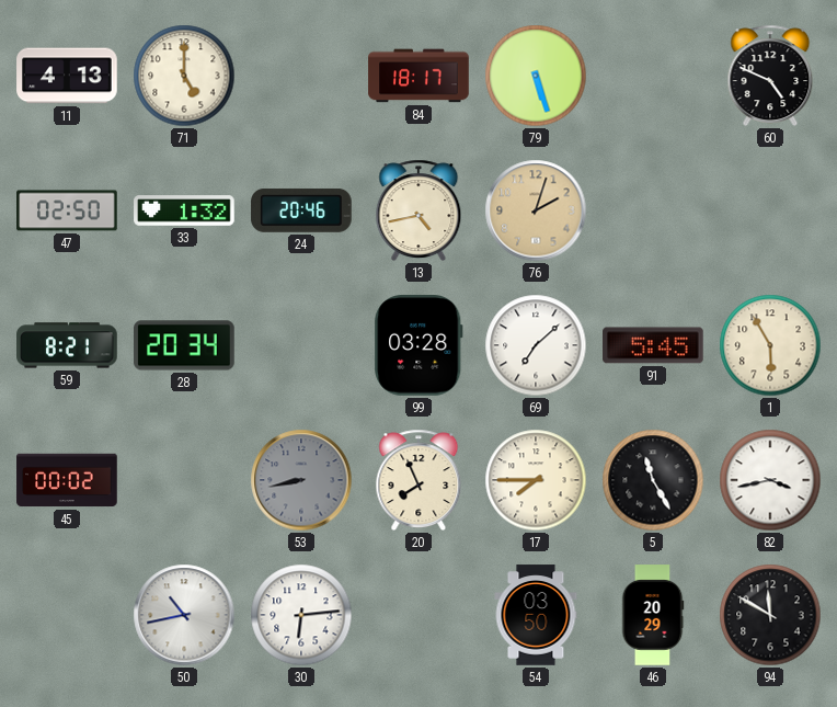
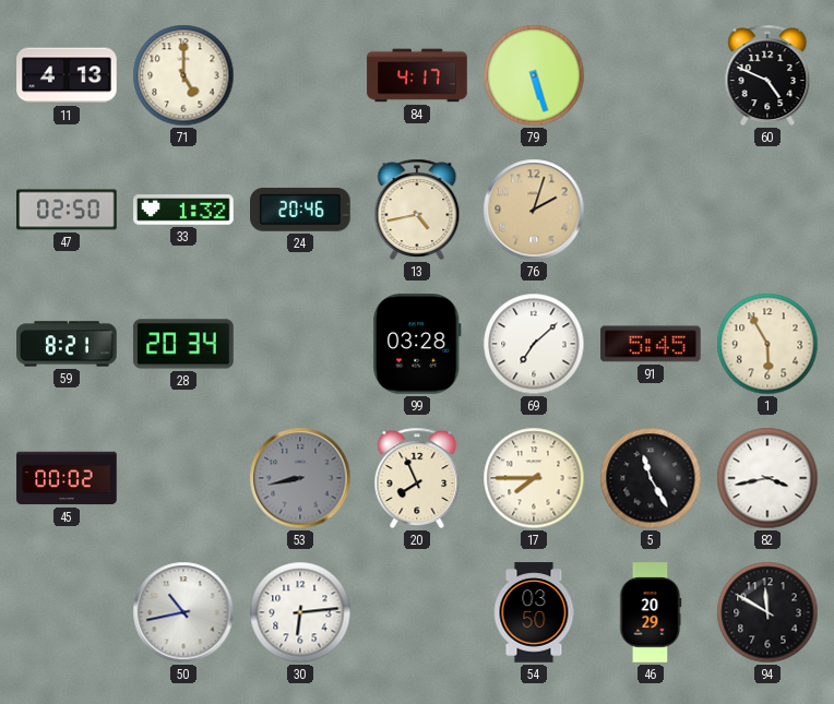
84: 18:17 -> 4:17
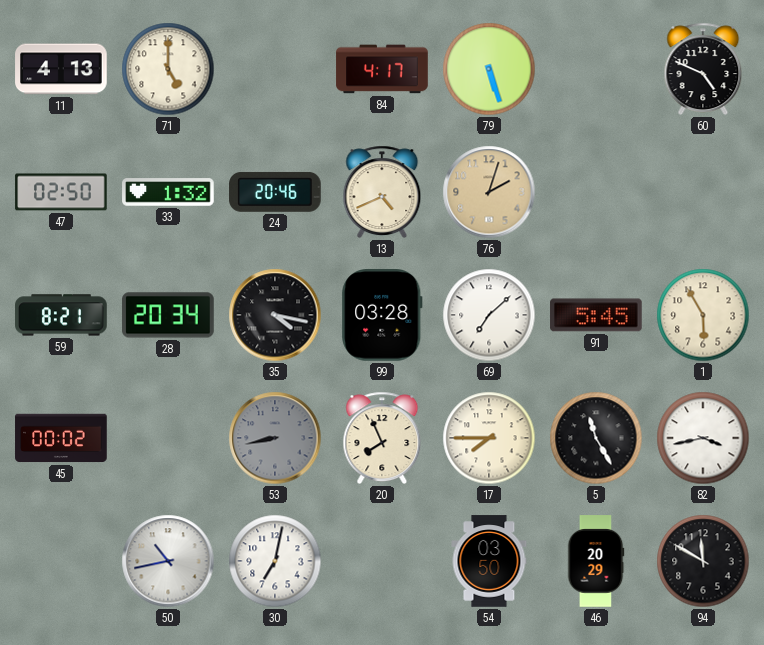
13: 4:43 -> 4:41
35: none -> 4:17
30: 6:14 -> 7:02
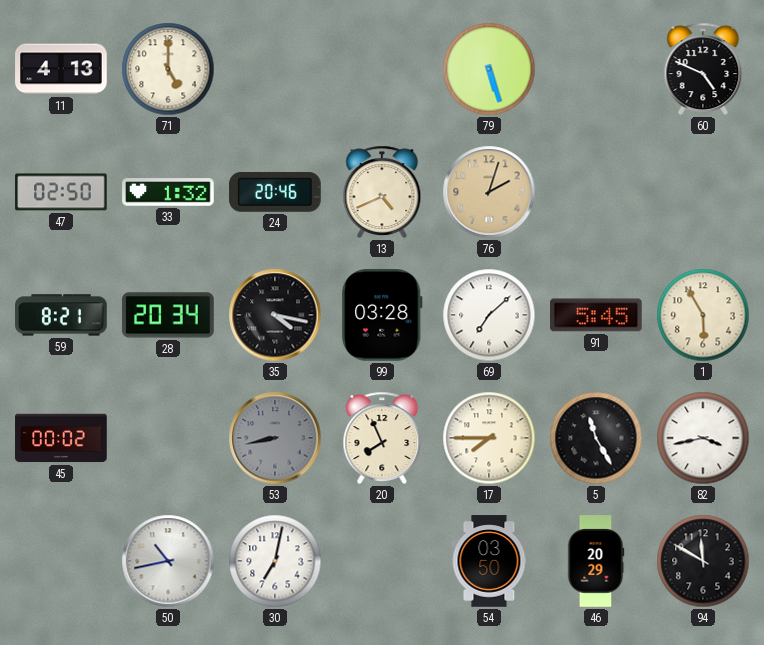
84: 4:17 -> none
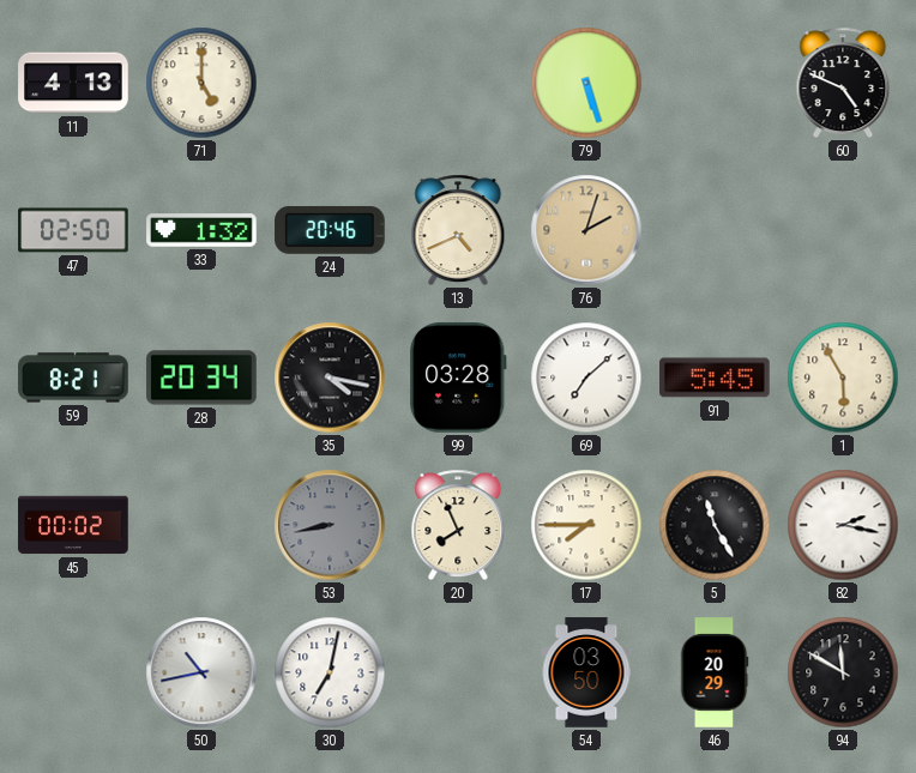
82: 3:43 -> 2:17
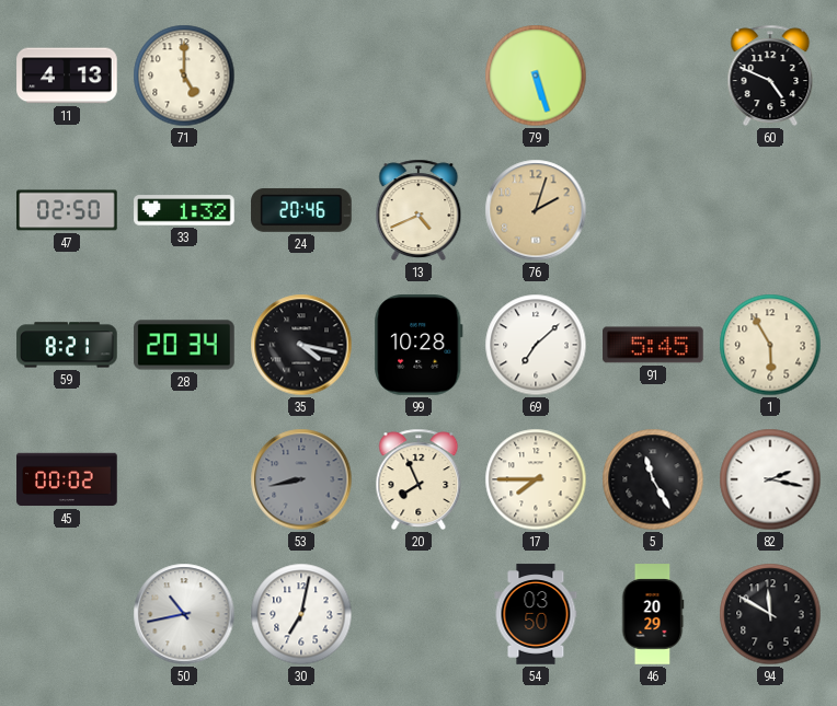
99: 03:28 -> 10:28
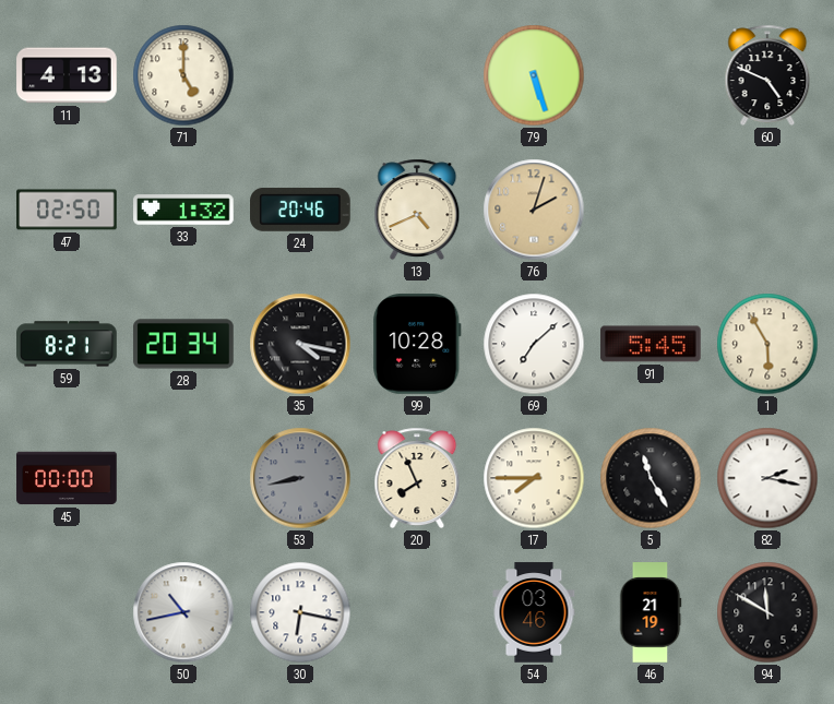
45: 00:02 -> 00:00
30: 7:02 -> 6:17
54: 03:50 -> 03:46
46: 20:29 -> 21:19
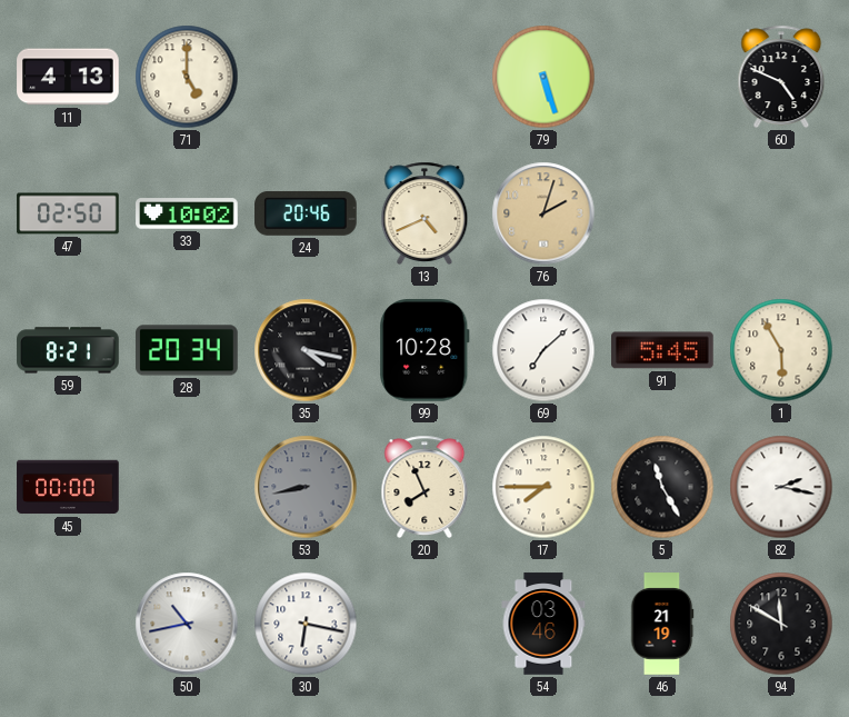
33: 1:32 -> 10:02
